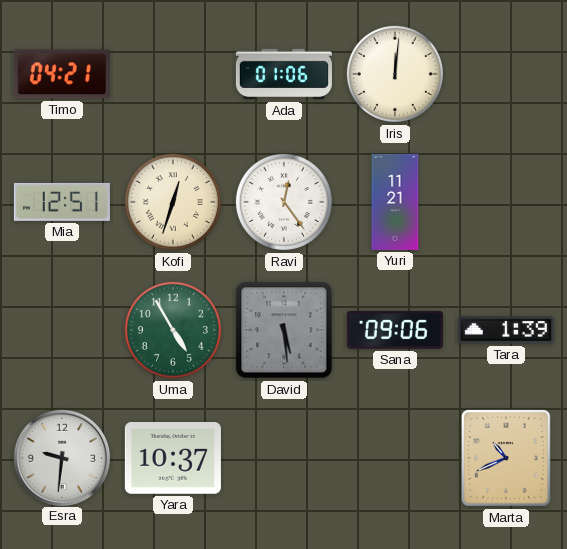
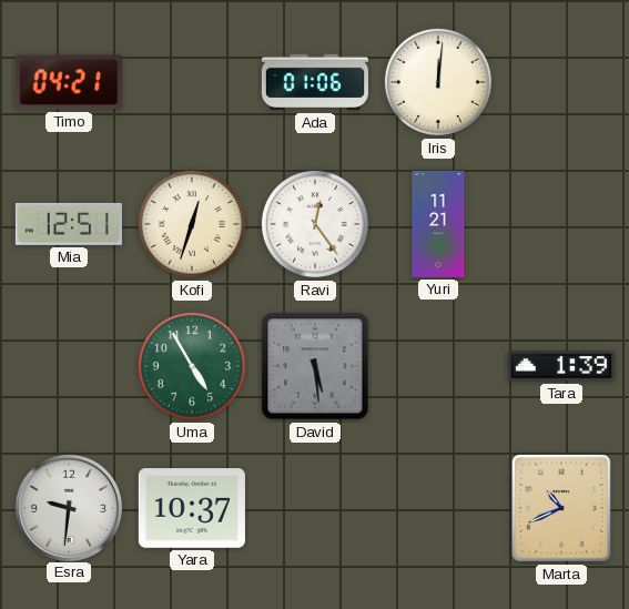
Sana: 09:06 -> none
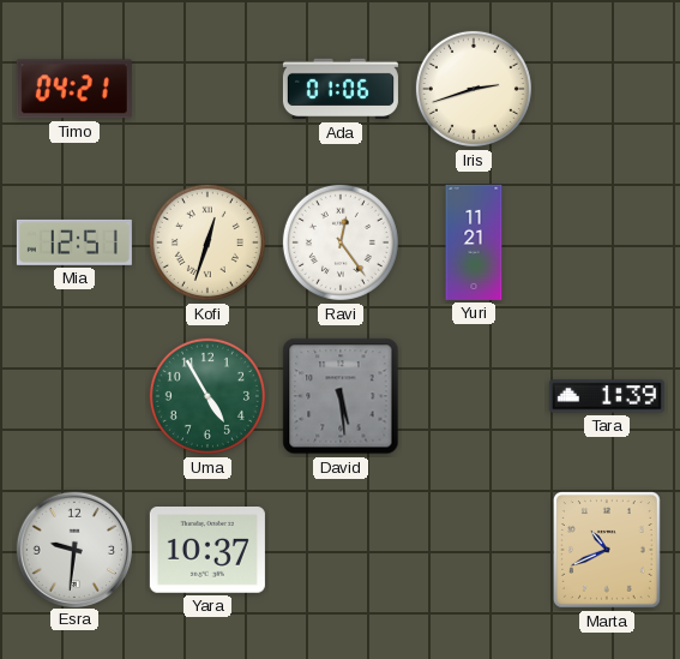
Iris: 12:01 -> 2:42
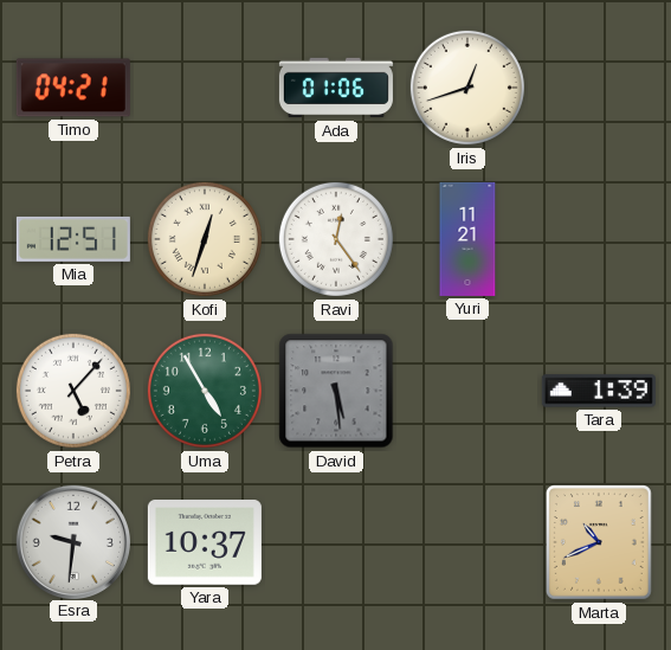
Iris: 2:42 -> 12:42
Petra: none -> 5:07
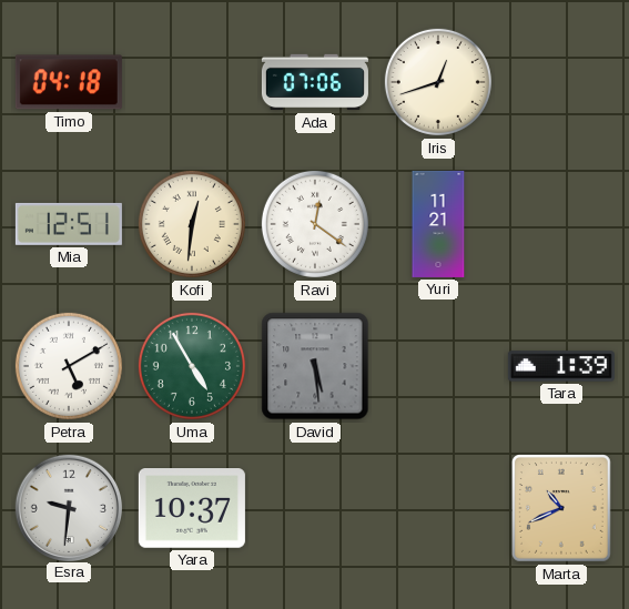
Timo: 04:21 -> 04:18
Ada: 01:06 -> 07:06
Kofi: 12:33 -> 12:31
Ravi: 12:24 -> 12:21
Petra: 5:07 -> 5:10
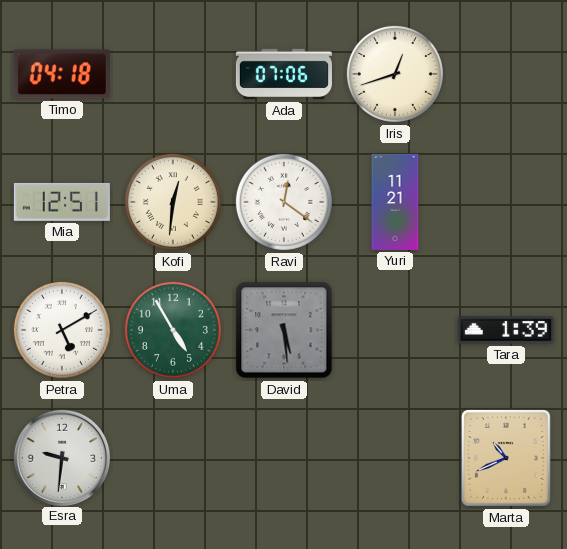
Yara: 10:37 -> none
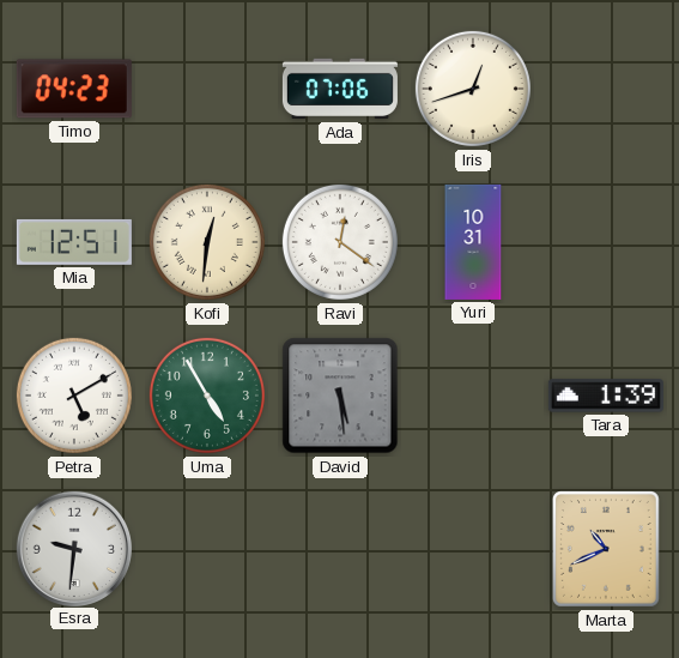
Timo: 04:18 -> 04:23
Yuri: 11:21 -> 10:31
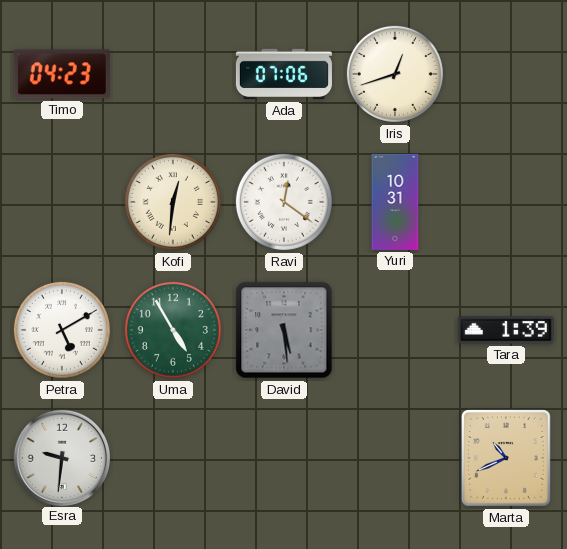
Mia: 12:51 -> none
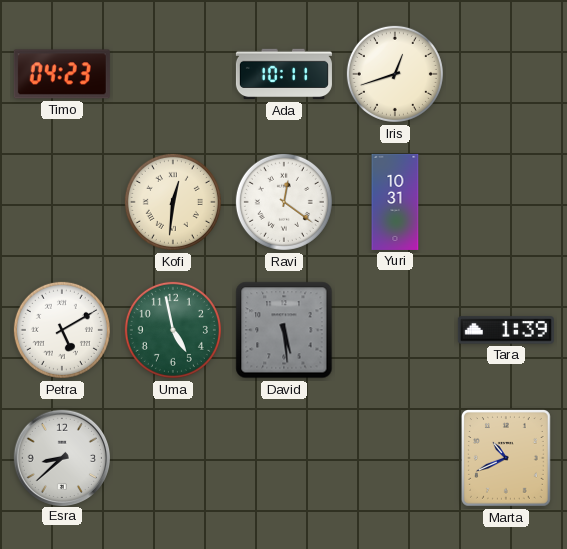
Ada: 07:06 -> 10:11
Uma: 4:55 -> 4:58
Esra: 9:31 -> 8:38
